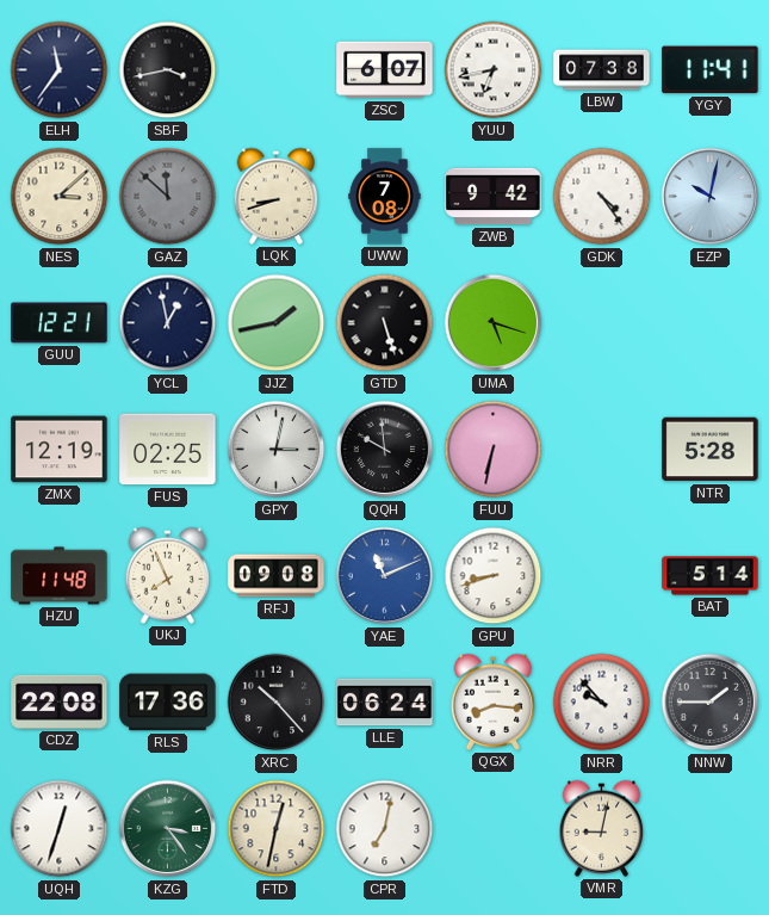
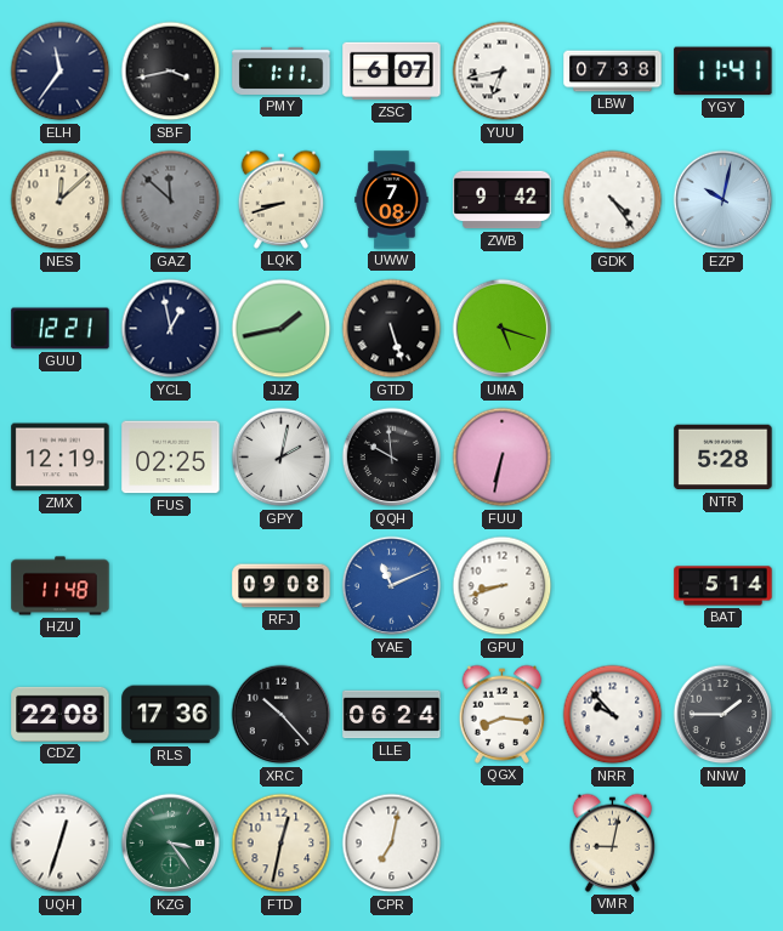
PMY: none -> 1:11
NES: 3:08 -> 12:08
GPY: 3:02 -> 2:02
UKJ: 7:56 -> none
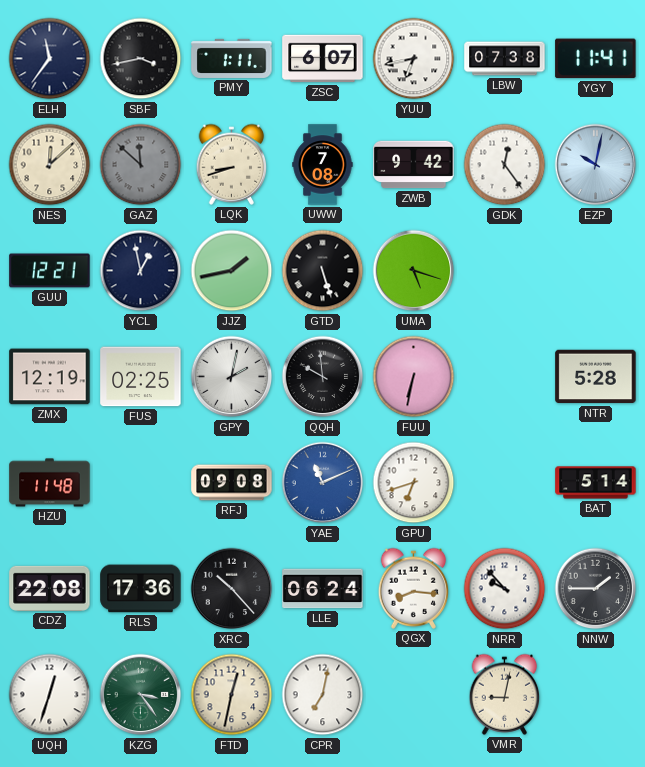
GDK: 4:24 -> 12:24
GPU: 8:42 -> 6:42
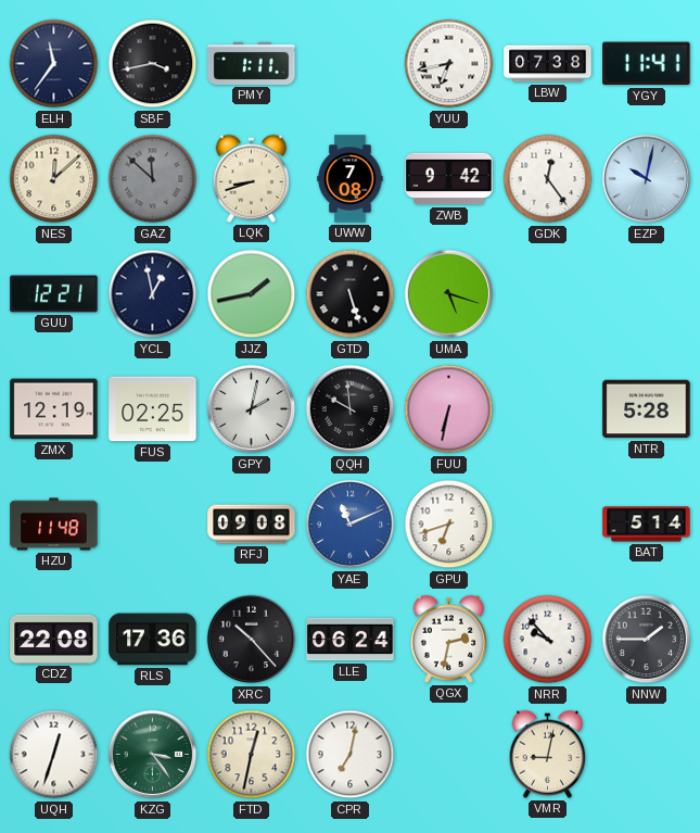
ZSC: 6:07 -> none
QGX: 8:16 -> 2:32
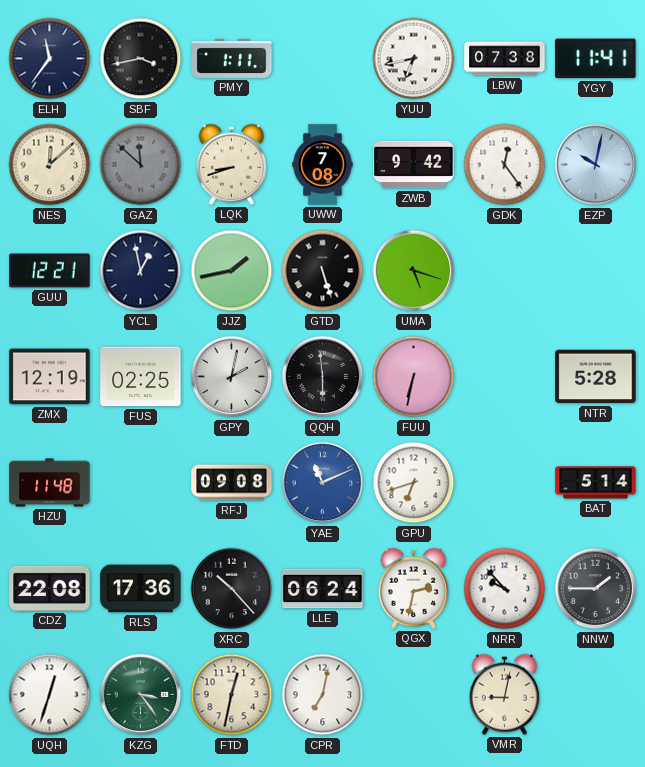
QQH: 9:59 -> 5:59
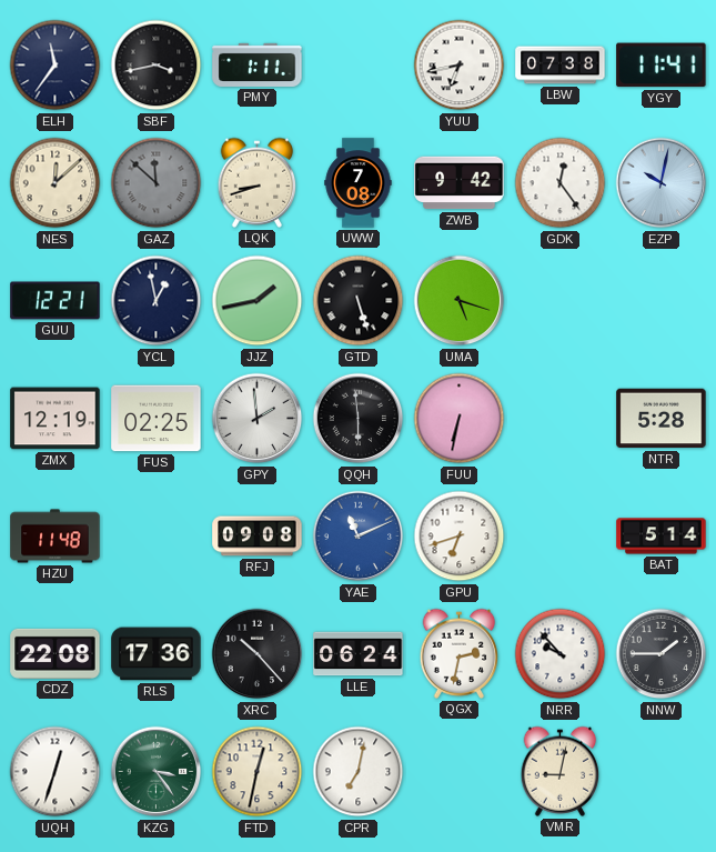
GPY: 2:02 -> 1:59
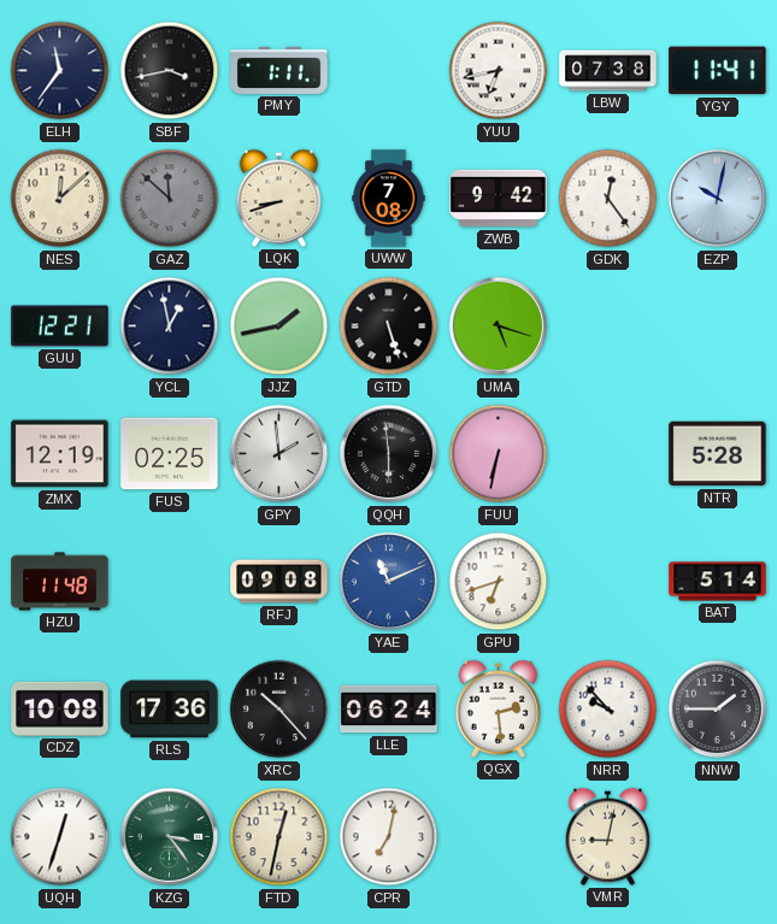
CDZ: 22:08 -> 10:08
QGX: 2:32 -> 2:29
